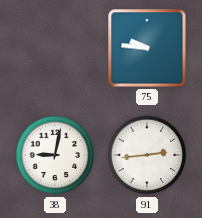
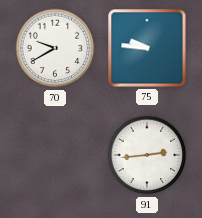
70: none -> 9:40
38: 9:02 -> none
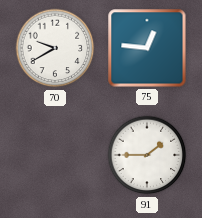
75: 9:46 -> 12:46
91: 2:44 -> 1:45
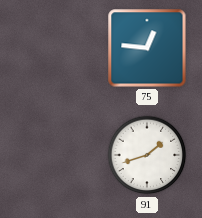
70: 9:40 -> none
91: 1:45 -> 1:42
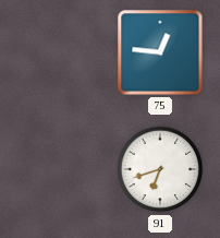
91: 1:42 -> 6:42
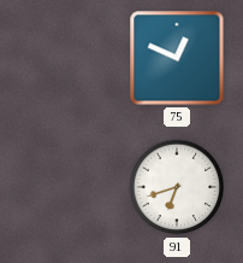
75: 12:46 -> 12:49
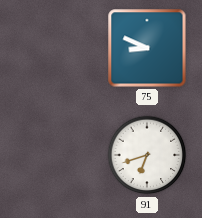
75: 12:49 -> 8:49
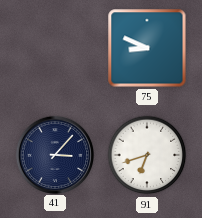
41: none -> 3:07
